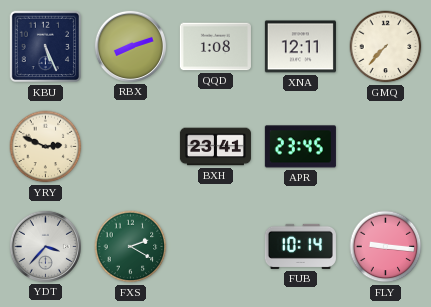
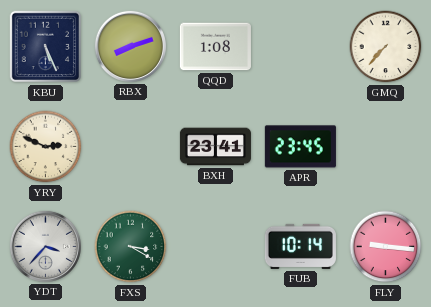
XNA: 12:11 -> none
FXS: 2:20 -> 3:20
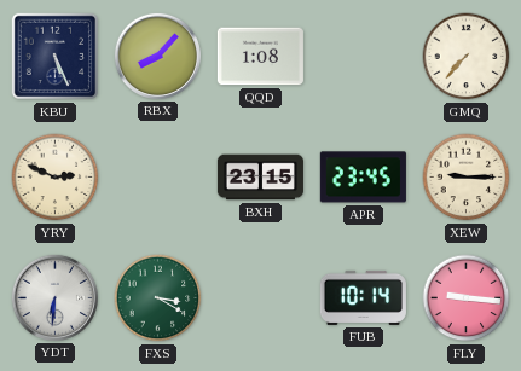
RBX: 8:12 -> 8:07
BXH: 23:41 -> 23:15
XEW: none -> 9:15
YDT: 3:37 -> 6:31
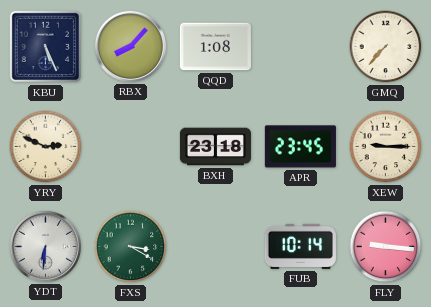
BXH: 23:15 -> 23:18
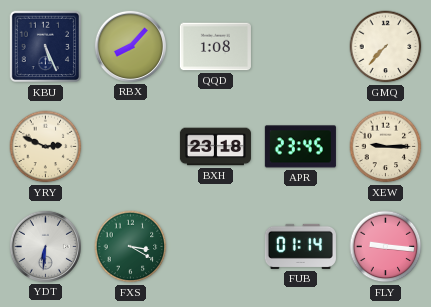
FUB: 10:14 -> 01:14
